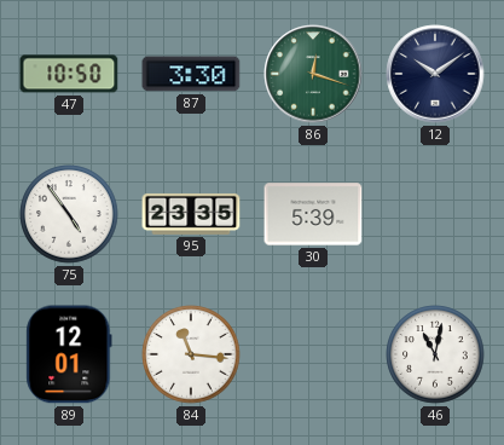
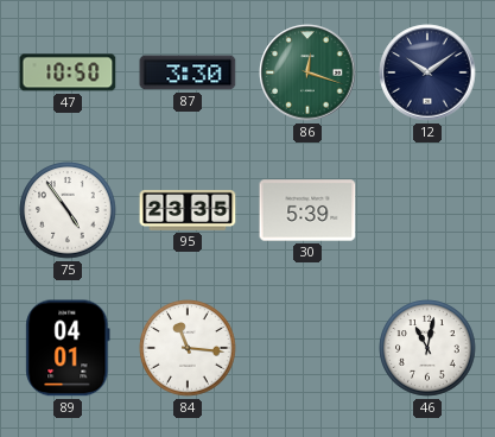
89: 12:01 -> 04:01
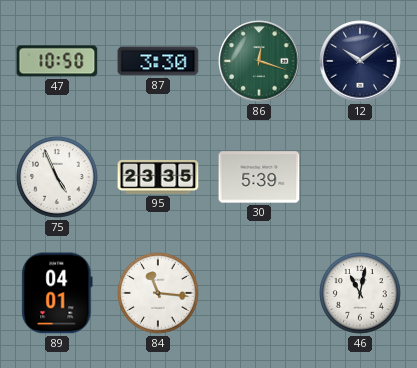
75: 4:54 -> 4:56
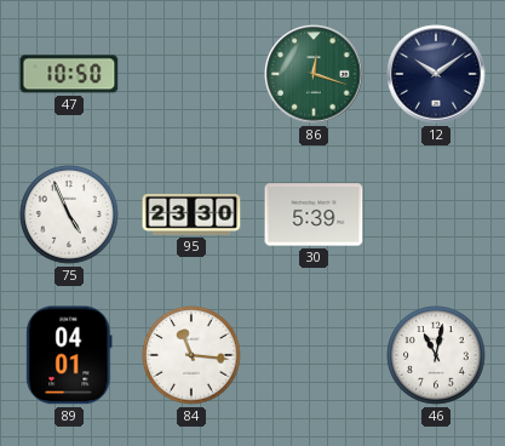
87: 3:30 -> none
95: 23:35 -> 23:30
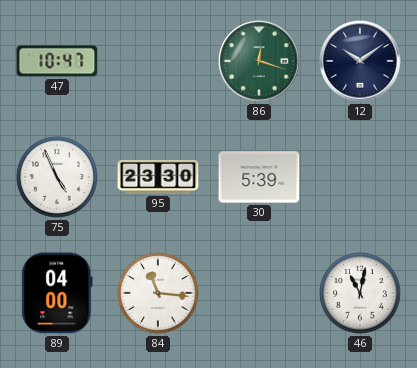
47: 10:50 -> 10:47
89: 04:01 -> 04:00
